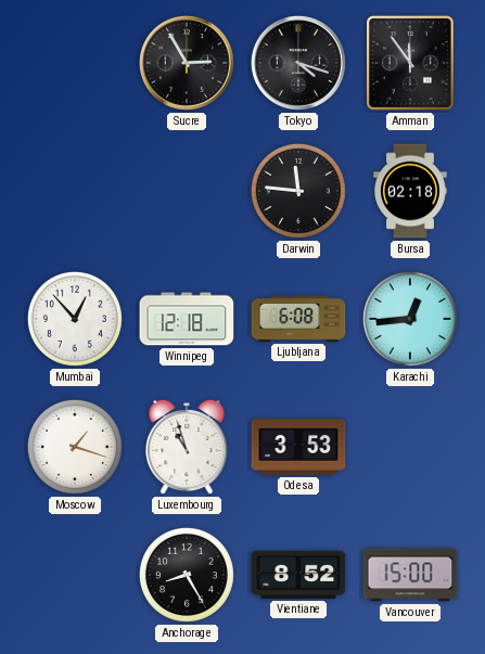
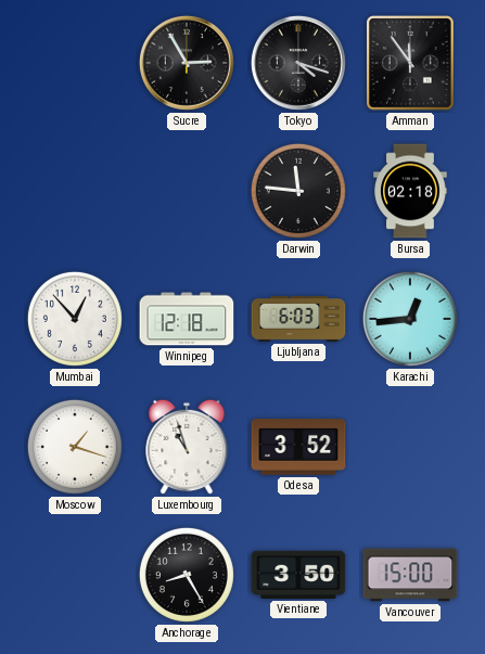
Ljubljana: 6:08 -> 6:03
Odesa: 3:53 -> 3:52
Vientiane: 8:52 -> 3:50
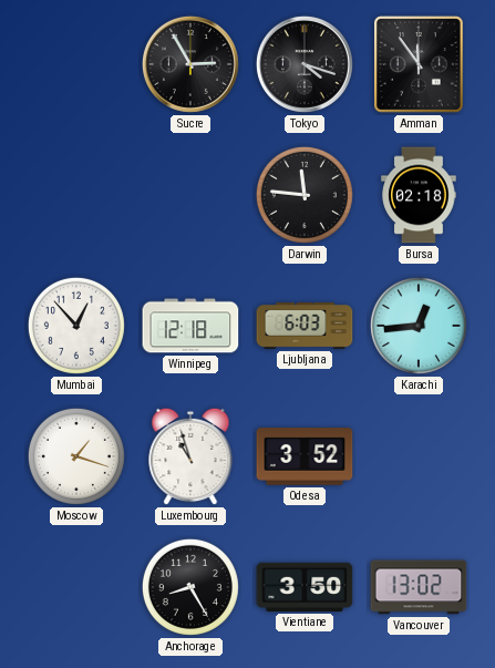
Vancouver: 15:00 -> 13:02
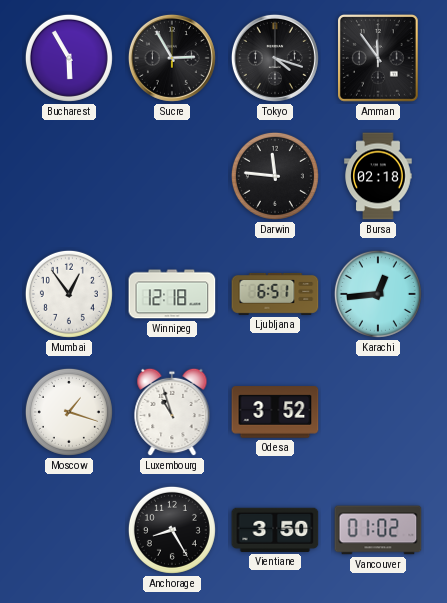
Bucharest: none -> 5:55
Mumbai: 12:53 -> 12:54
Ljubljana: 6:03 -> 6:51
Vancouver: 13:02 -> 01:02
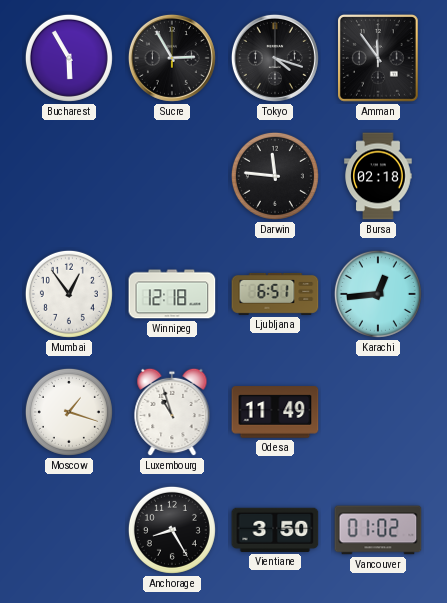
Odesa: 3:52 -> 11:49
